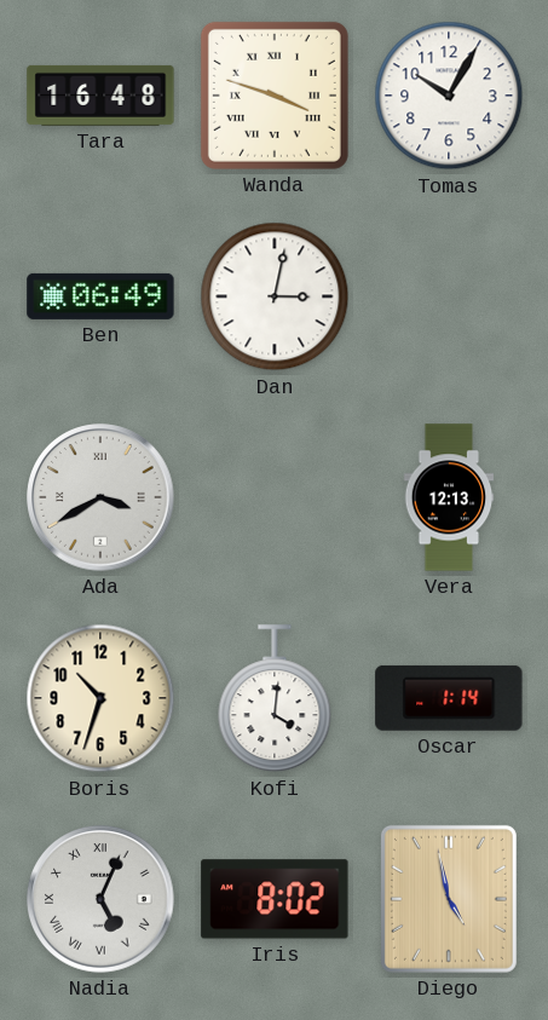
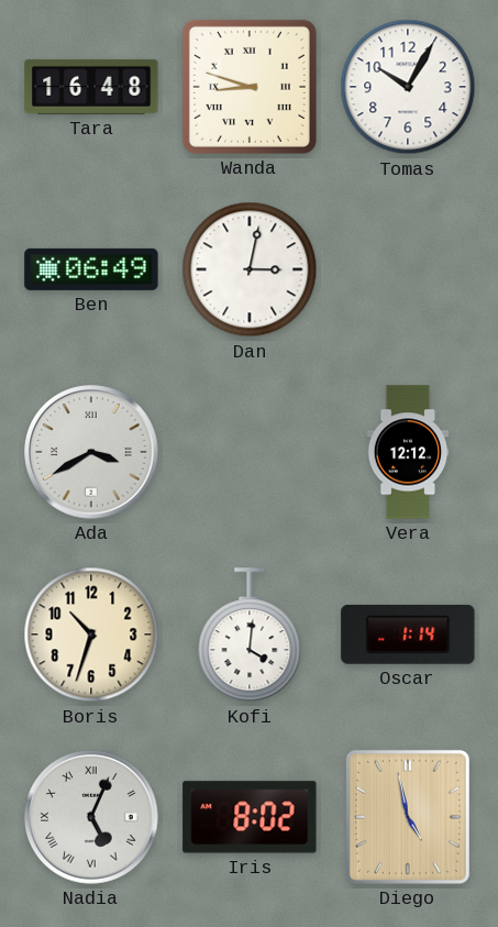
Wanda: 3:48 -> 8:48
Vera: 12:13 -> 12:12
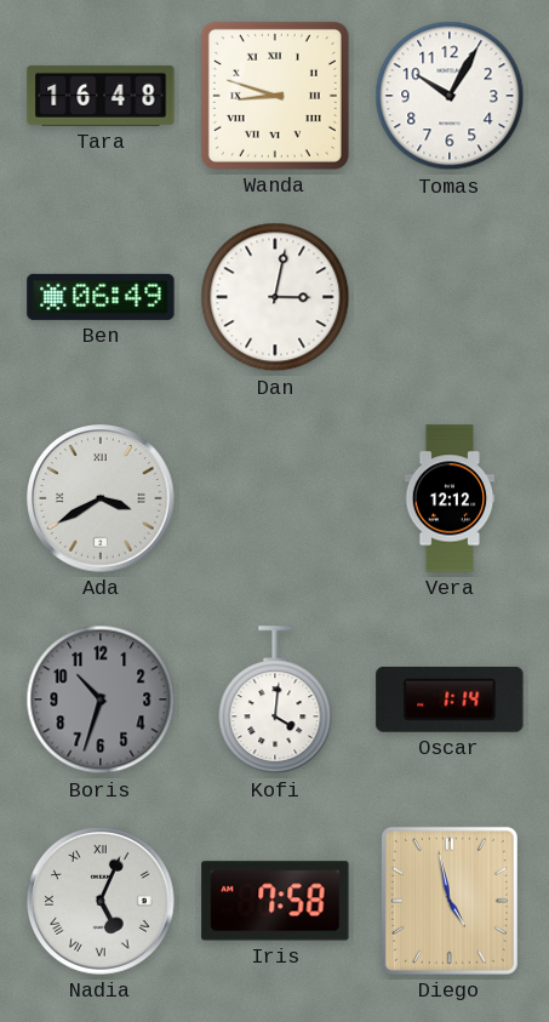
Boris dial: cream -> grey
Iris: 8:02 -> 7:58
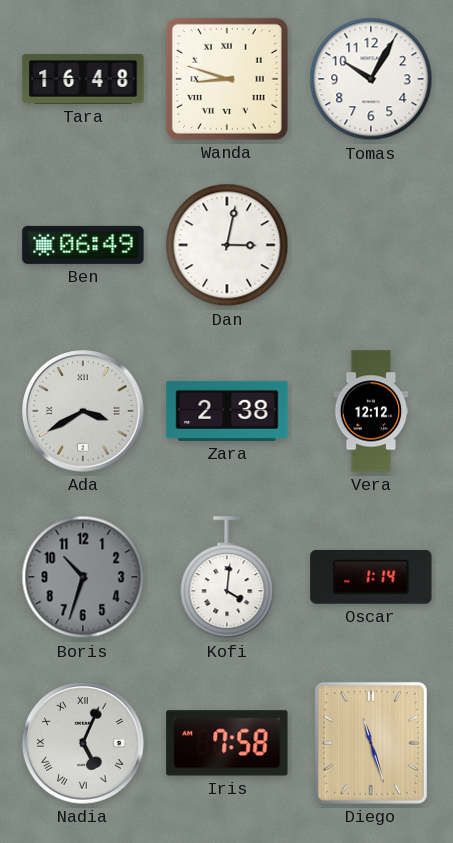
Zara: none -> 2:38
Diego: 4:58 -> 11:27
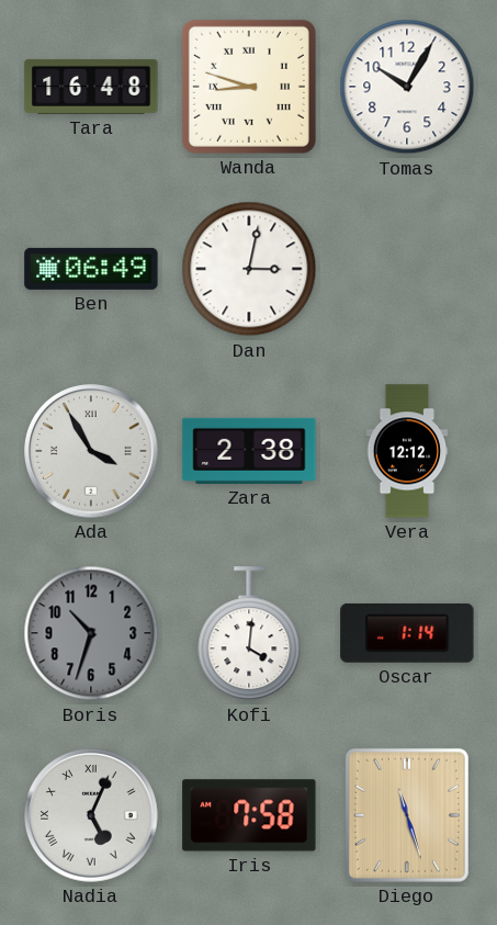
Ada: 3:40 -> 3:55
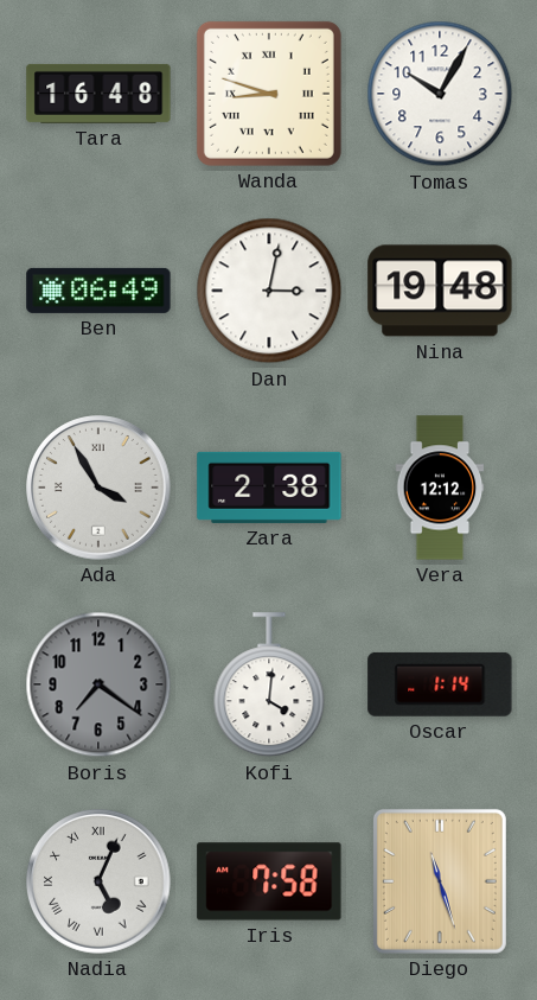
Nina: none -> 19:48
Boris: 10:33 -> 7:21
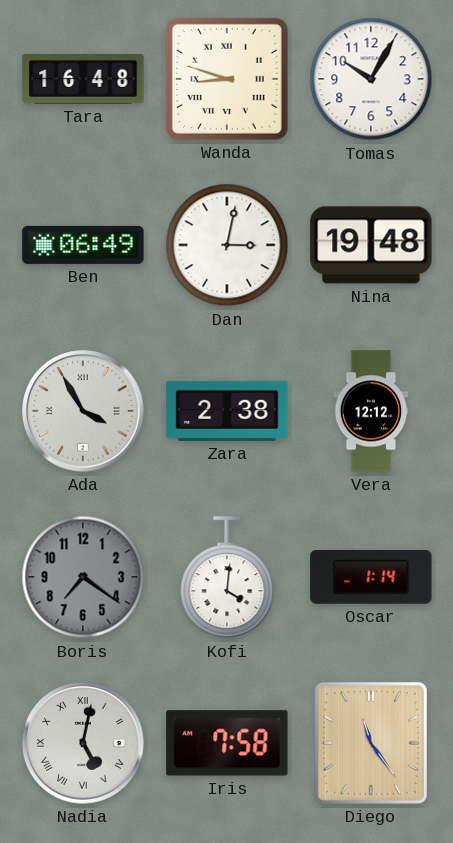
Nadia: 5:04 -> 5:02
Diego: 11:27 -> 11:24
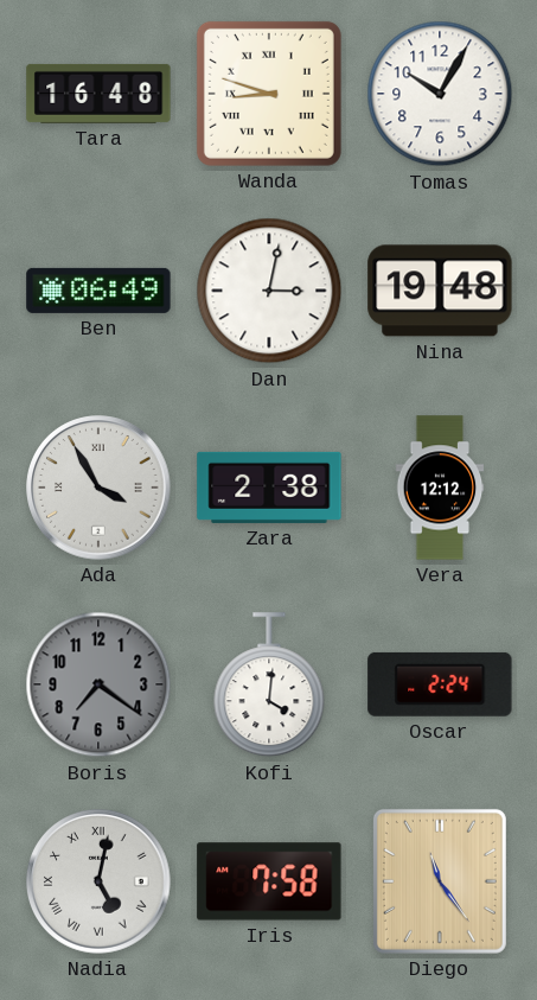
Oscar: 1:14 -> 2:24
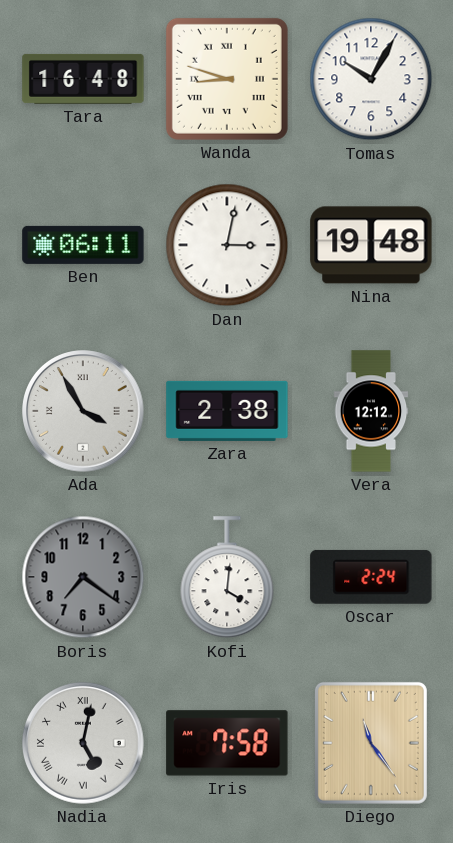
Ben: 06:49 -> 06:11
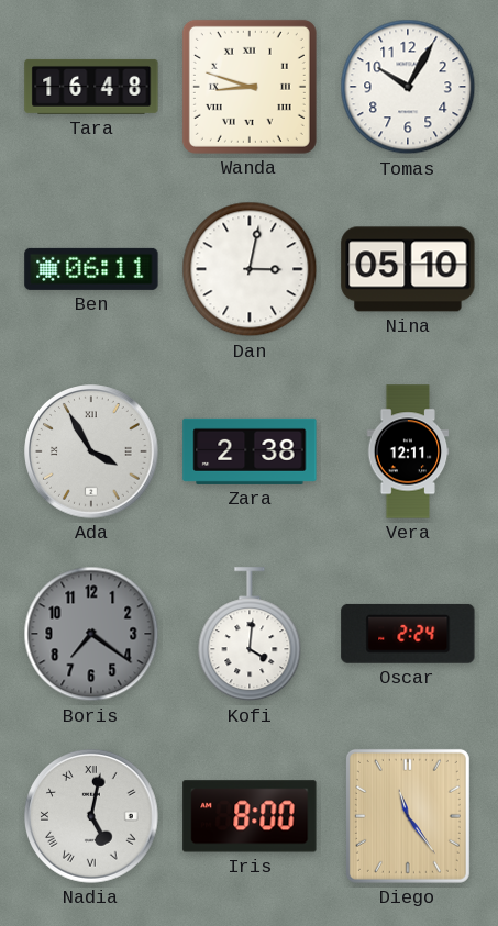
Nina: 19:48 -> 05:10
Vera: 12:12 -> 12:11
Iris: 7:58 -> 8:00
